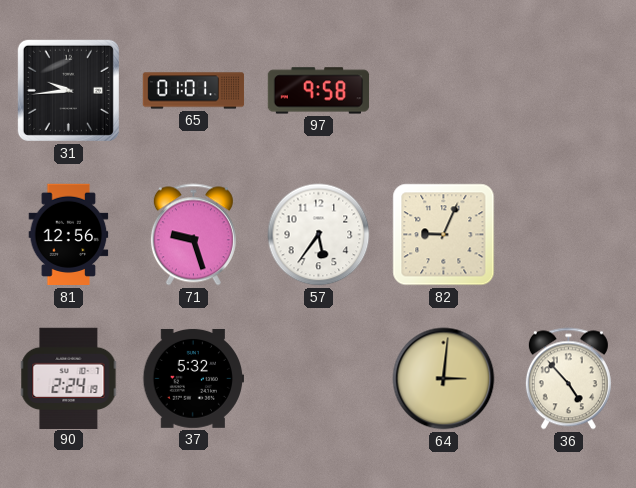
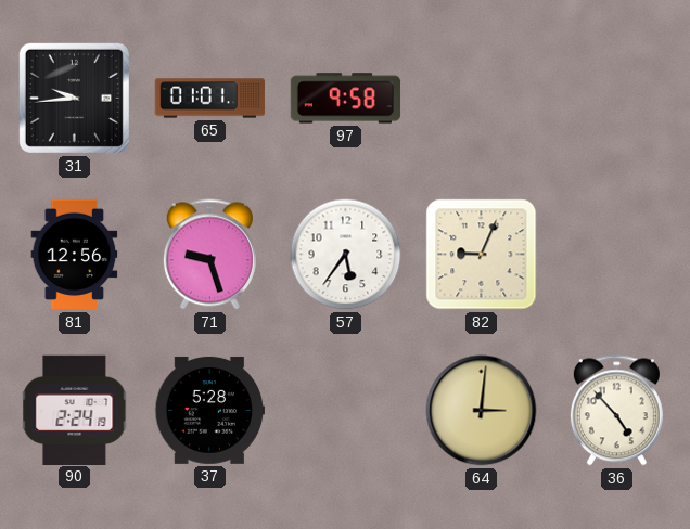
37: 5:32 -> 5:28
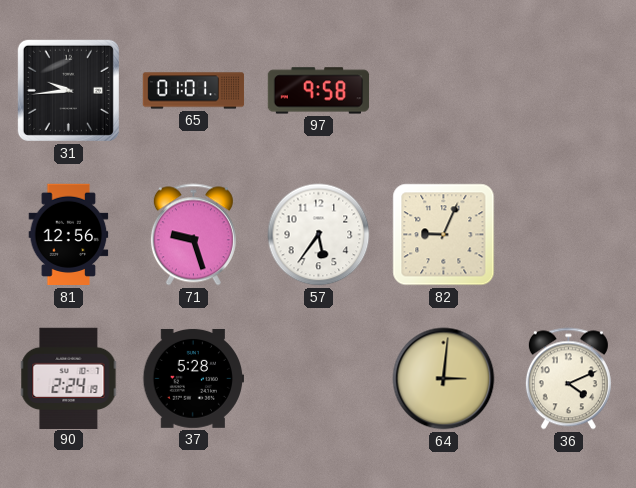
36: 4:53 -> 4:11
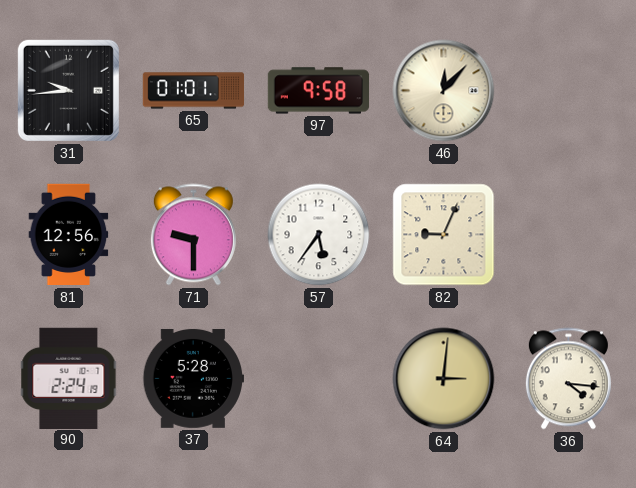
46: none -> 12:07
71: 9:27 -> 9:30
36: 4:11 -> 4:16
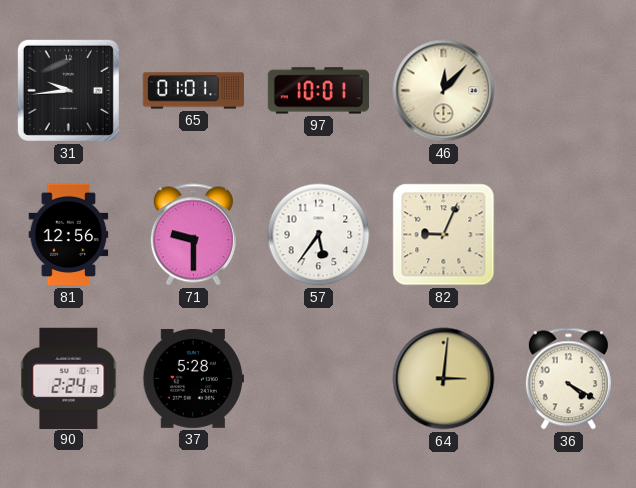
97: 9:58 -> 10:01
36: 4:16 -> 4:20
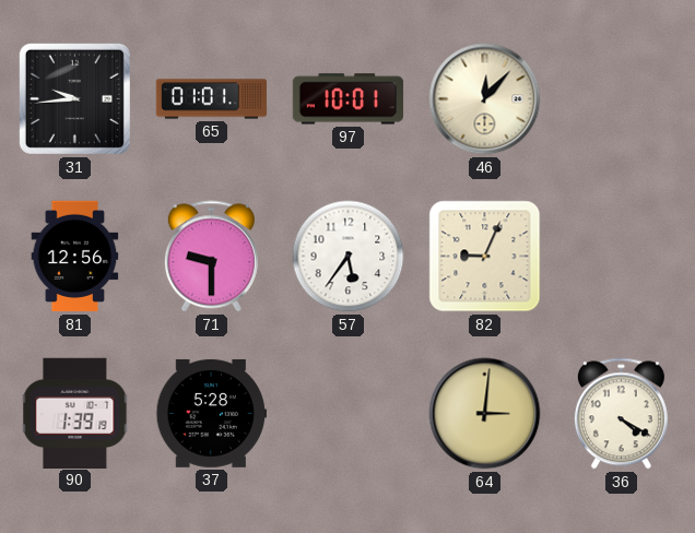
90: 2:24 -> 1:39
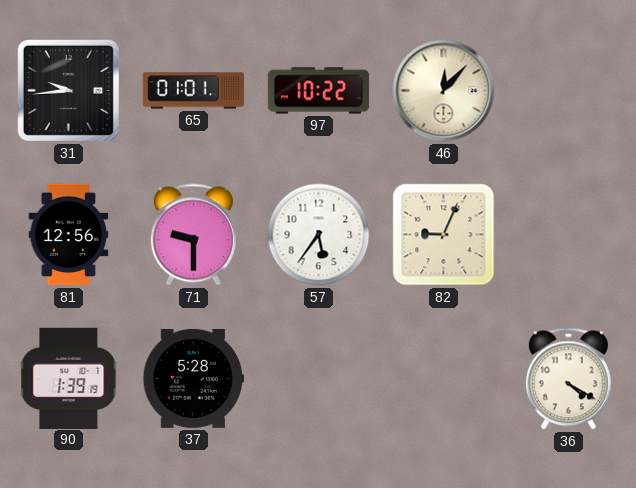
97: 10:01 -> 10:22
64: 3:01 -> none
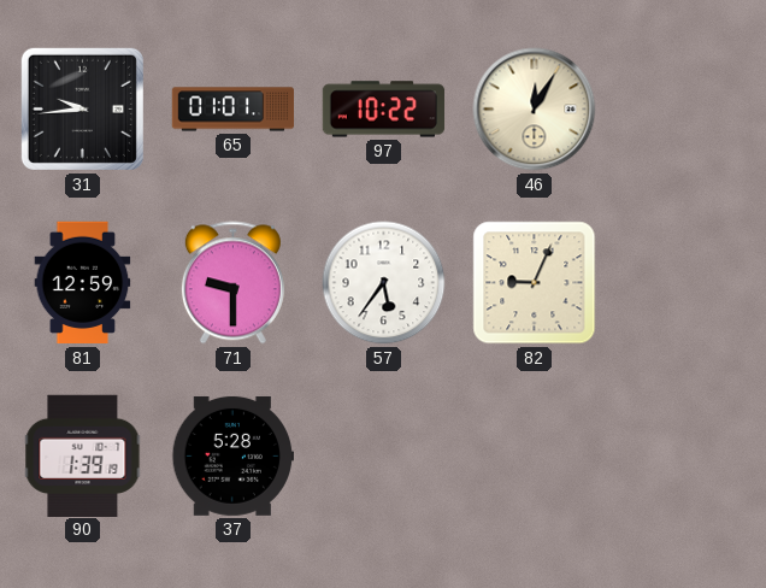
46: 12:07 -> 12:05
81: 12:56 -> 12:59
36: 4:20 -> none
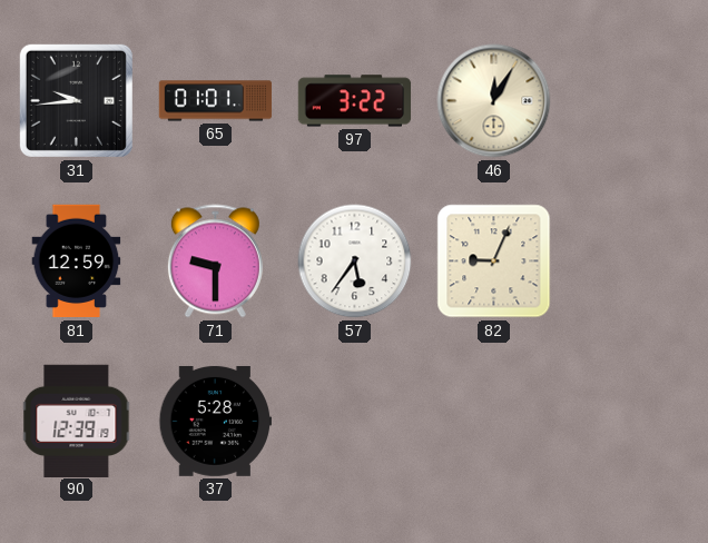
97: 10:22 -> 3:22
90: 1:39 -> 12:39
